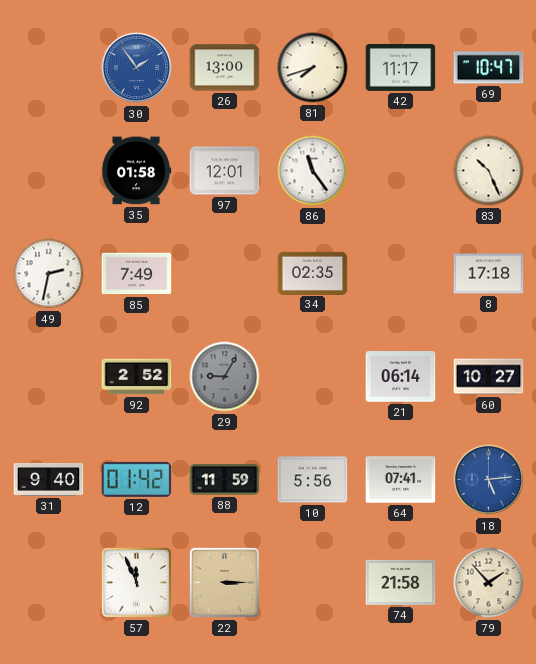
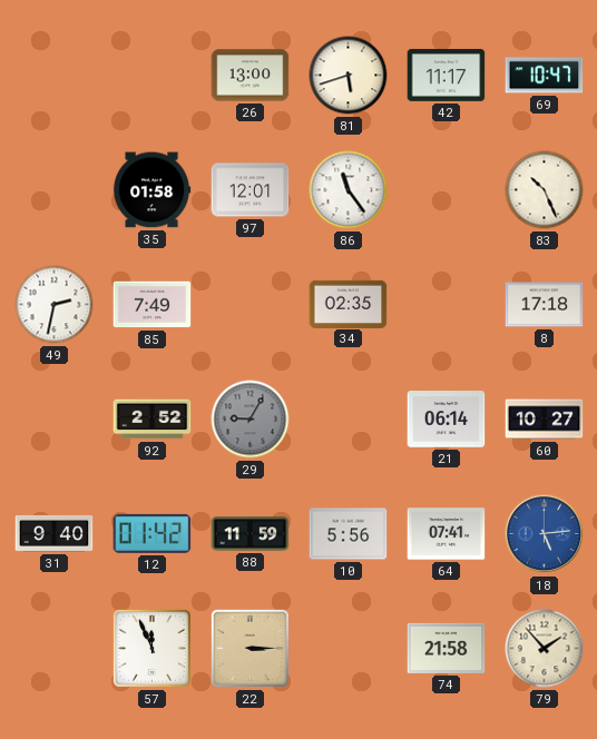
30: 1:54 -> none
81: 7:42 -> 5:42
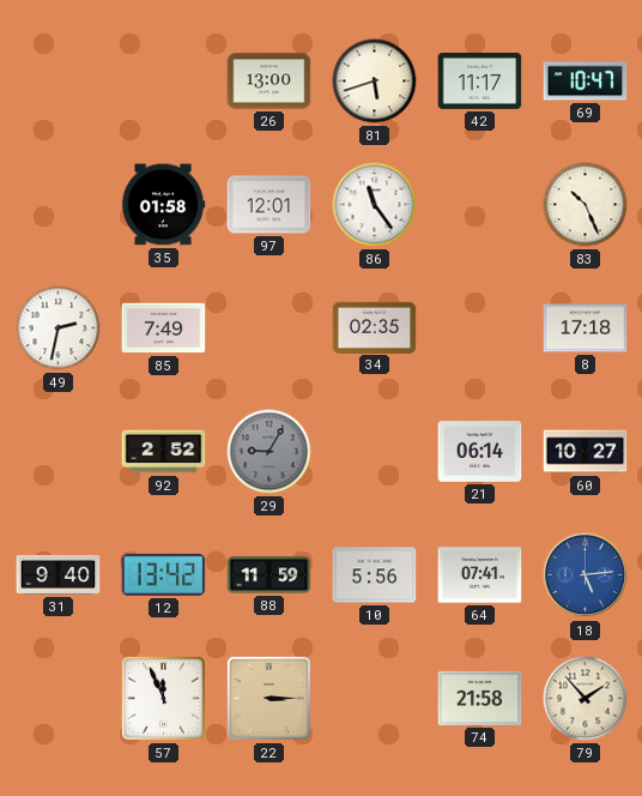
12: 01:42 -> 13:42
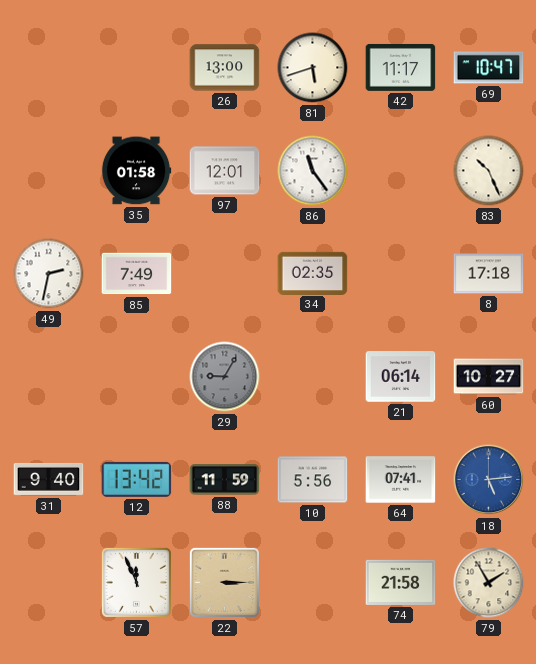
92: 2:52 -> none
79: 1:53 -> 1:55
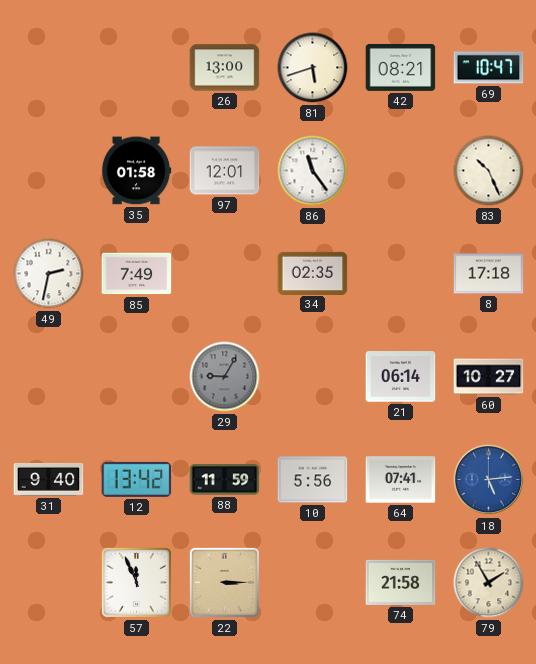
42: 11:17 -> 08:21
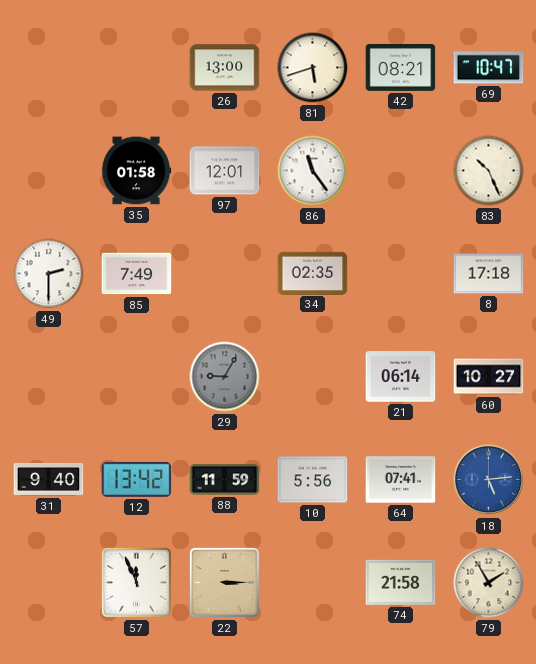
49: 2:32 -> 2:30
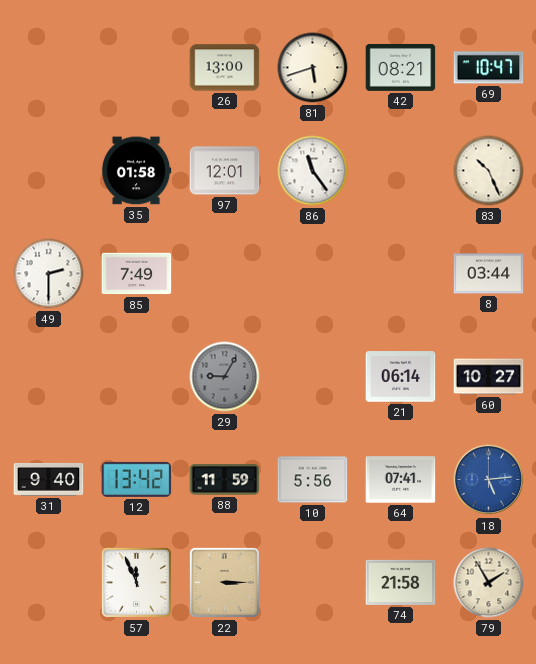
34: 02:35 -> none
8: 17:18 -> 03:44
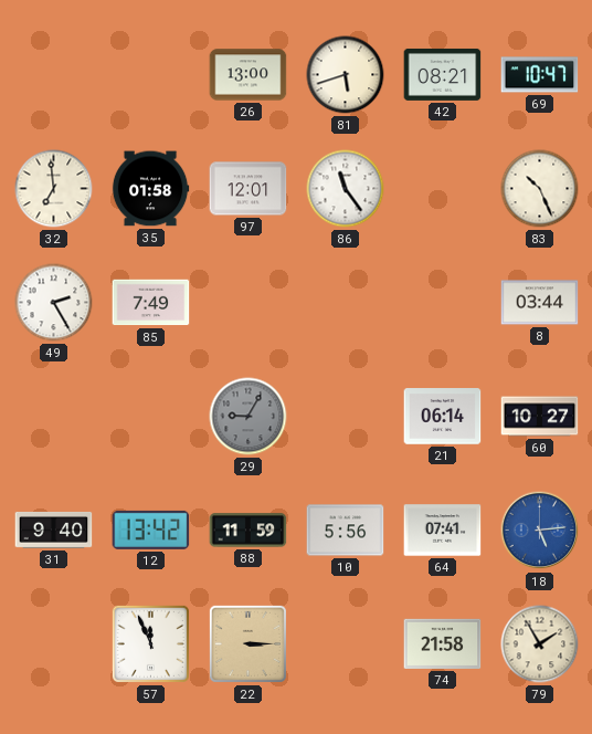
32: none -> 6:59
49: 2:30 -> 2:25
